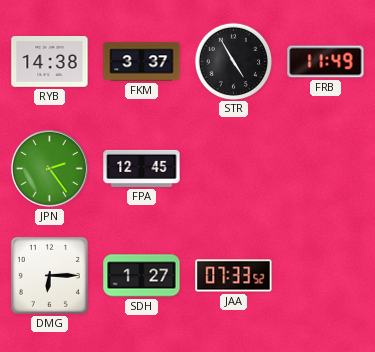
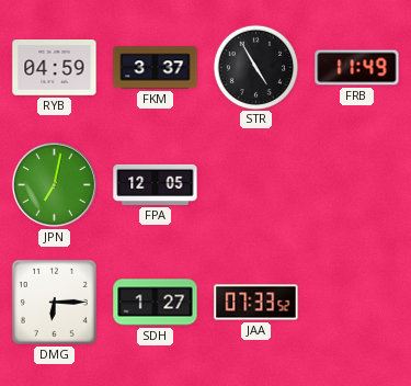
RYB: 14:38 -> 04:59
JPN: 2:24 -> 7:02
FPA: 12:45 -> 12:05
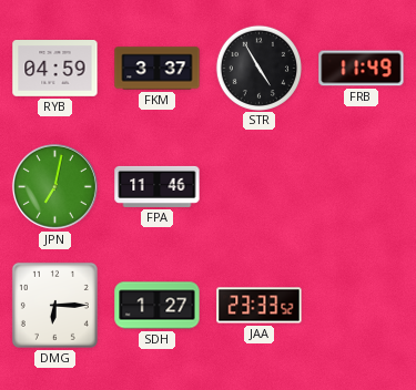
FPA: 12:05 -> 11:46
JAA: 07:33 -> 23:33
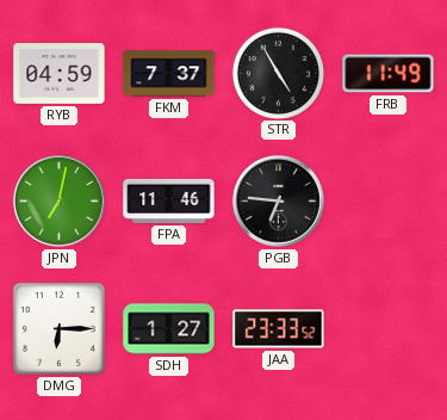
FKM: 3:37 -> 7:37
PGB: none -> 6:46
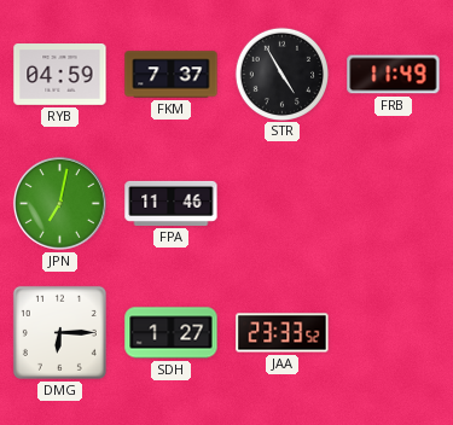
PGB: 6:46 -> none
